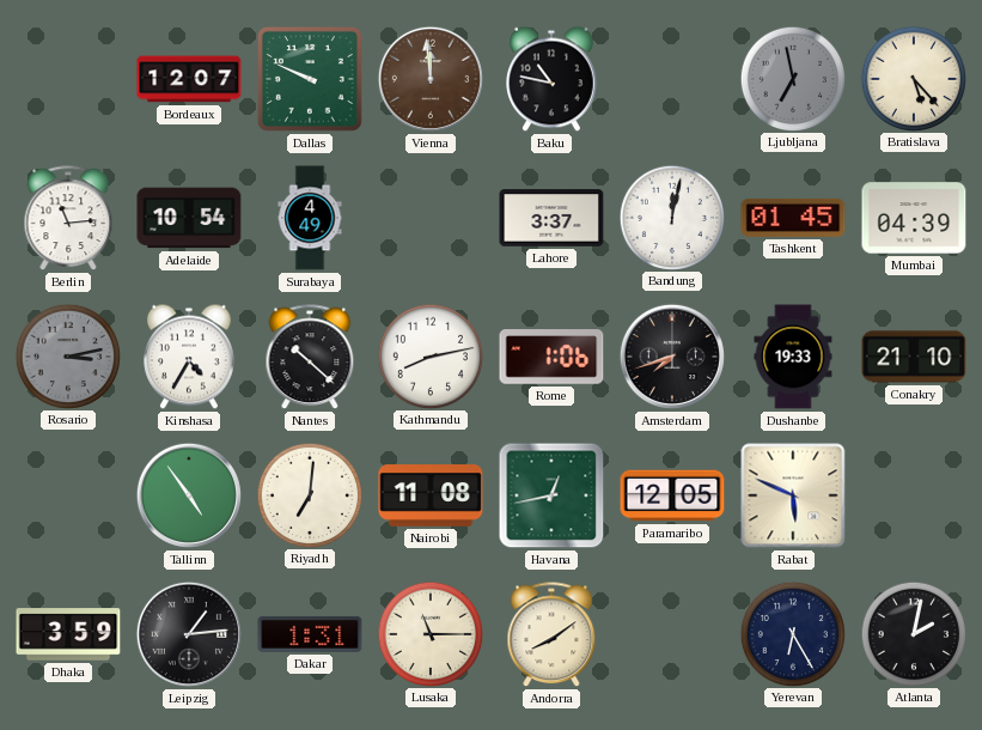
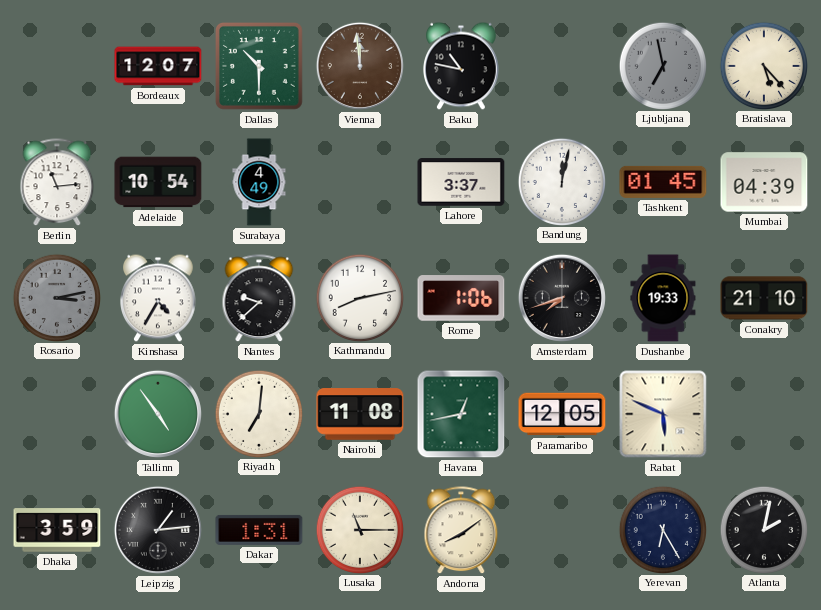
Dallas: 9:49 -> 10:30
Nantes: 10:22 -> 9:38
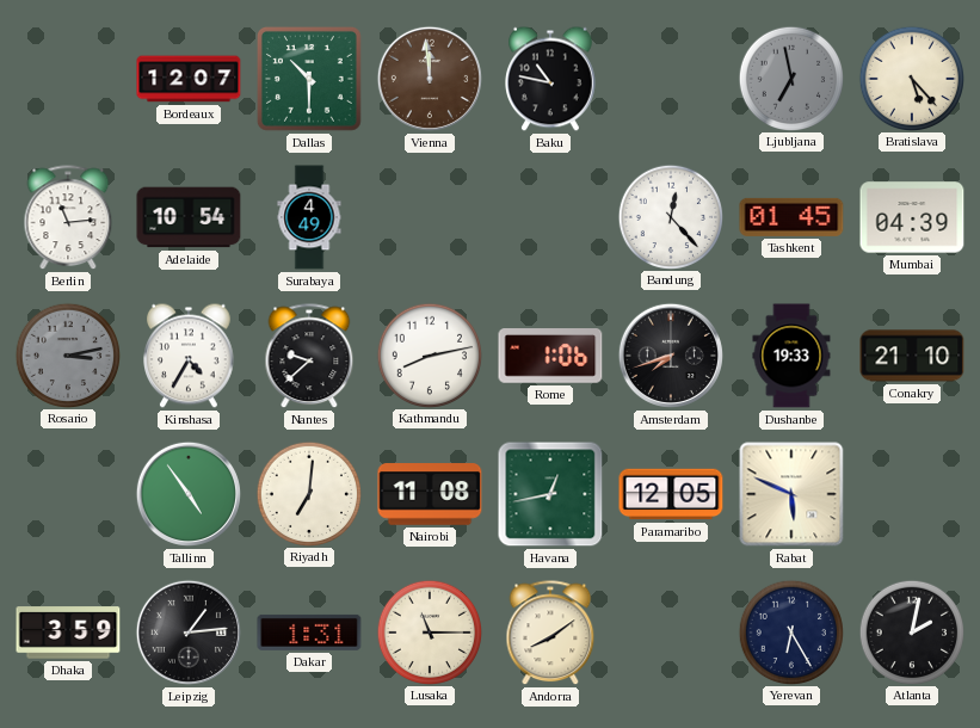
Lahore: 3:37 -> none
Bandung: 12:02 -> 12:23
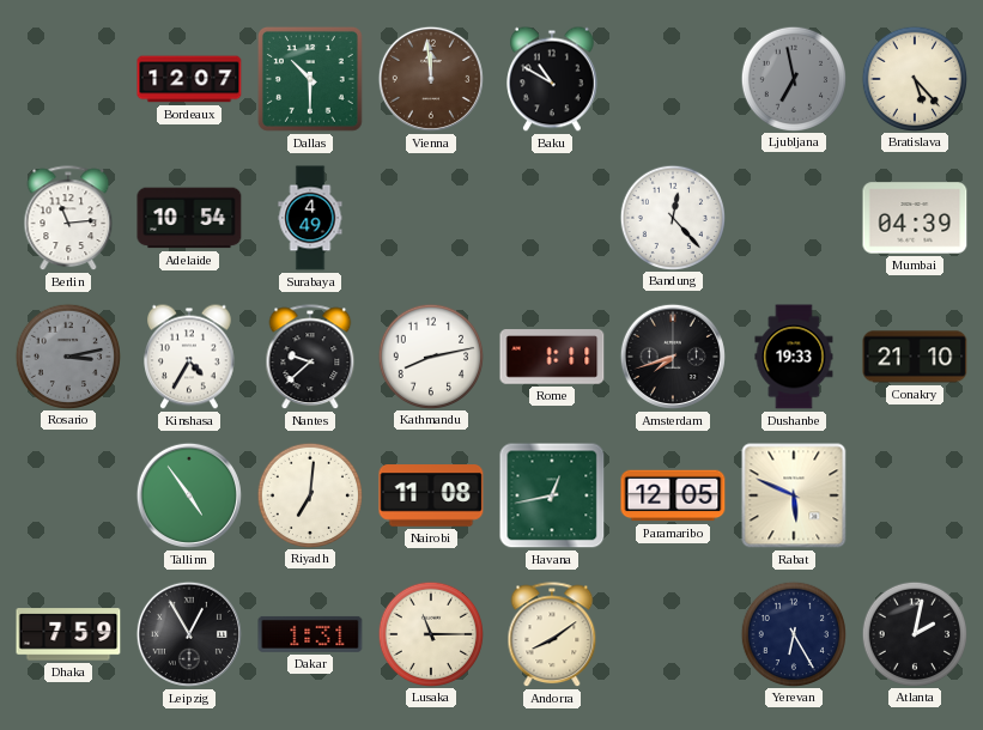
Baku: 10:47 -> 10:50
Tashkent: 01:45 -> none
Rome: 1:06 -> 1:11
Dhaka: 3:59 -> 7:59
Leipzig: 1:14 -> 12:55
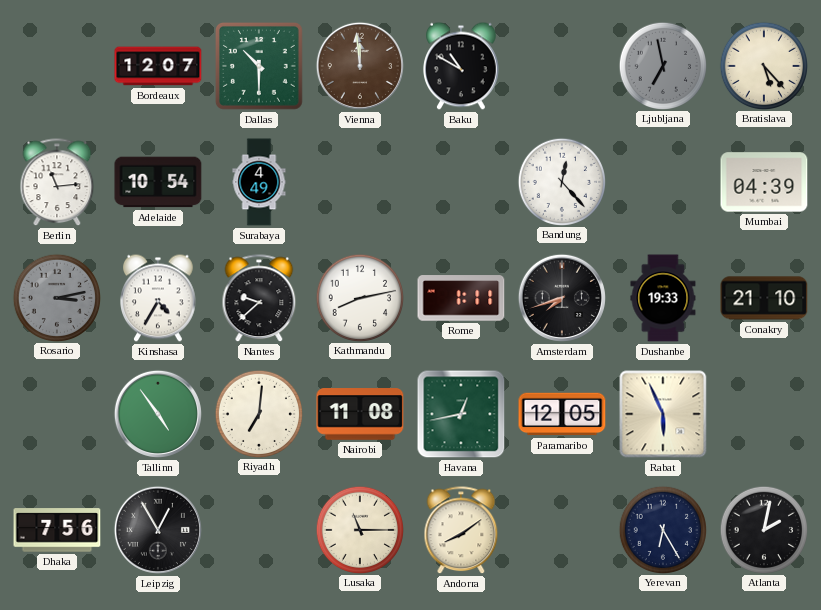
Rabat: 5:49 -> 5:56
Dhaka: 7:59 -> 7:56
Dakar: 1:31 -> none
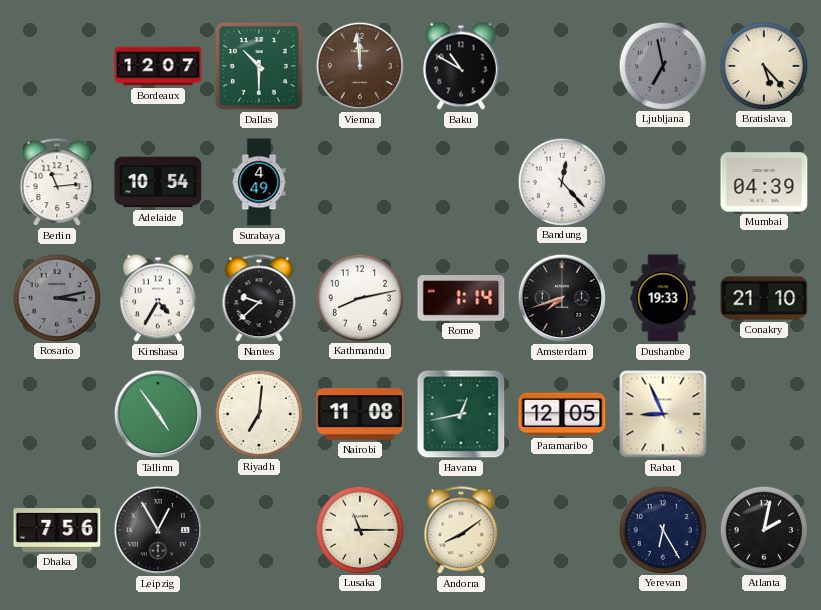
Rome: 1:11 -> 1:14
Rabat: 5:56 -> 8:56
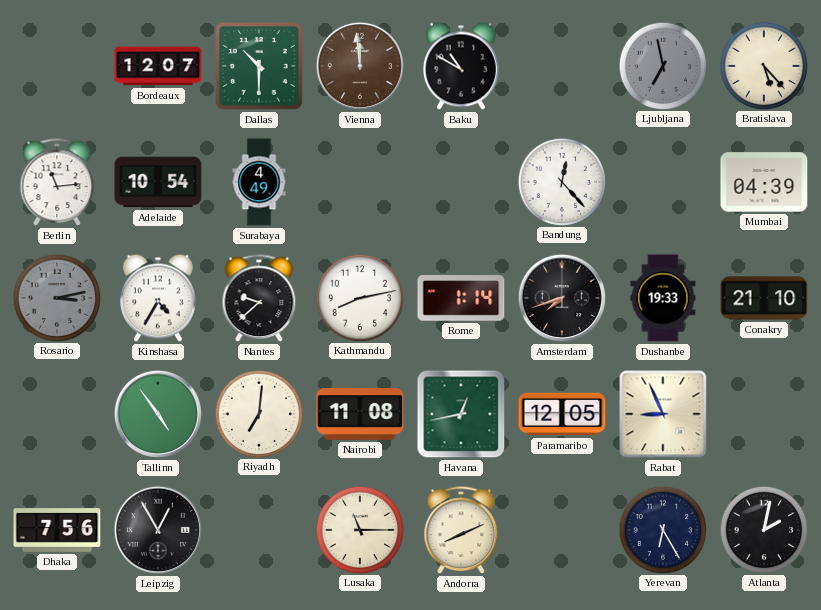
Andorra: 8:09 -> 8:11
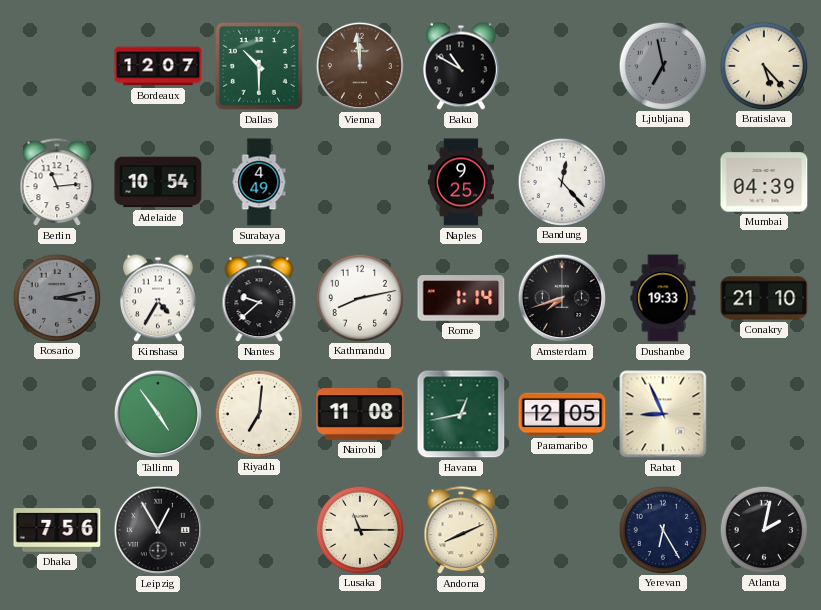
Naples: none -> 9:25
